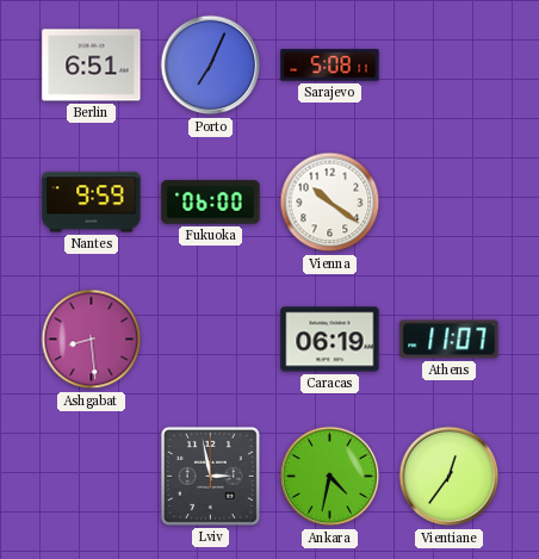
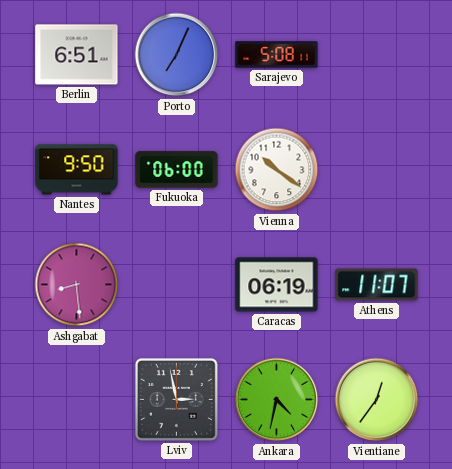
Nantes: 9:59 -> 9:50
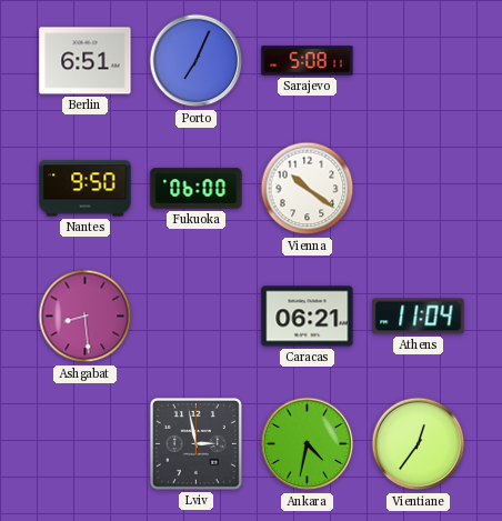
Caracas: 06:19 -> 06:21
Athens: 11:07 -> 11:04
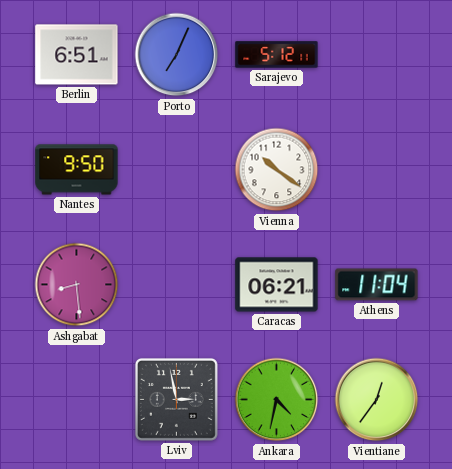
Sarajevo: 5:08 -> 5:12
Fukuoka: 06:00 -> none
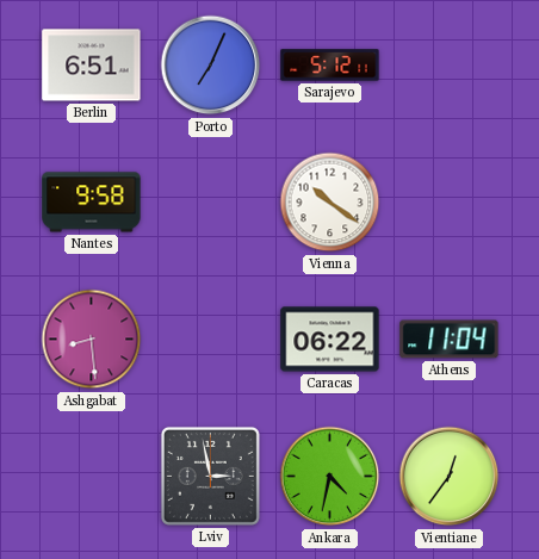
Nantes: 9:50 -> 9:58
Caracas: 06:21 -> 06:22
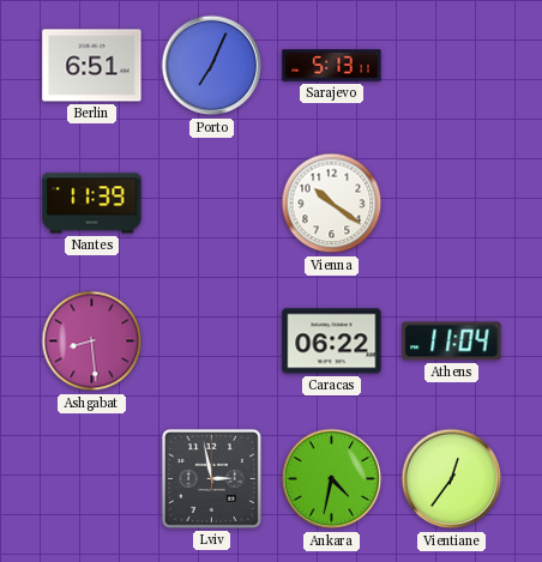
Sarajevo: 5:12 -> 5:13
Nantes: 9:58 -> 11:39
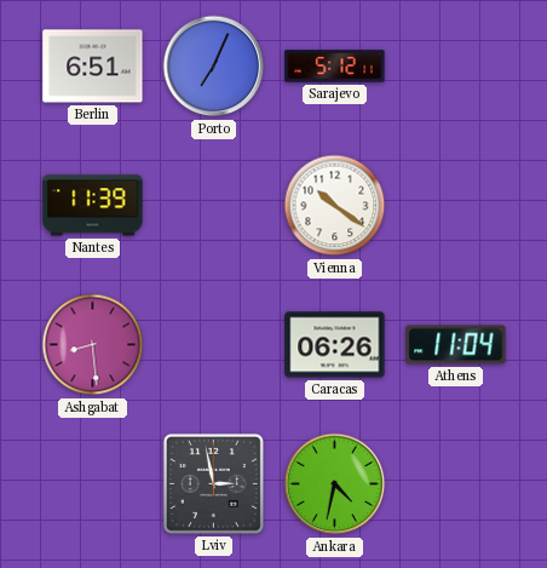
Sarajevo: 5:13 -> 5:12
Caracas: 06:22 -> 06:26
Vientiane: 12:36 -> none
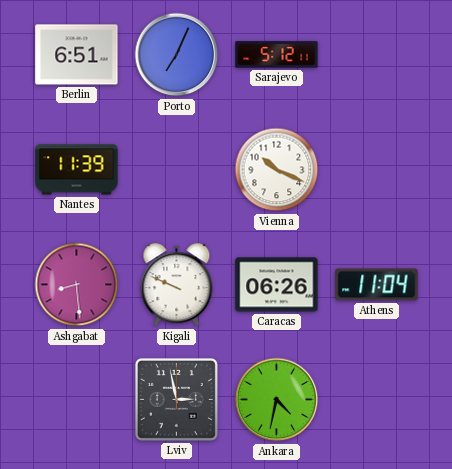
Vienna: 10:21 -> 10:19
Kigali: none -> 9:49
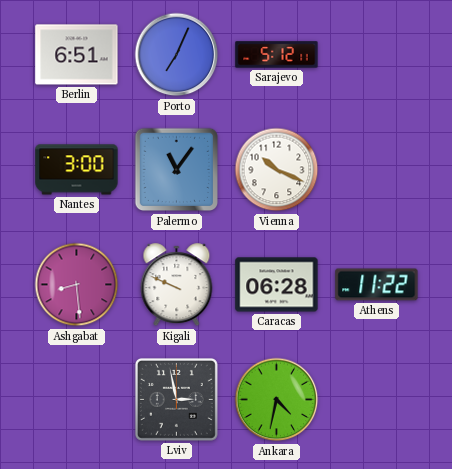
Nantes: 11:39 -> 3:00
Palermo: none -> 11:06
Caracas: 06:26 -> 06:28
Athens: 11:04 -> 11:22
